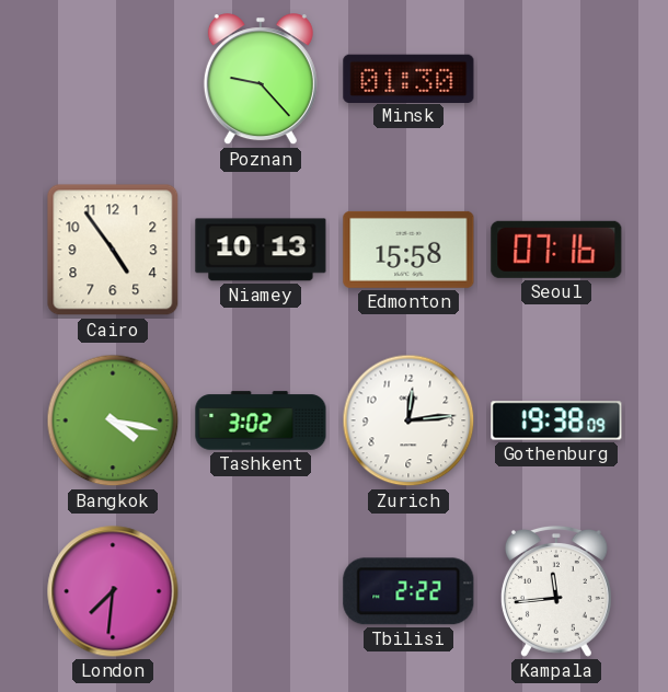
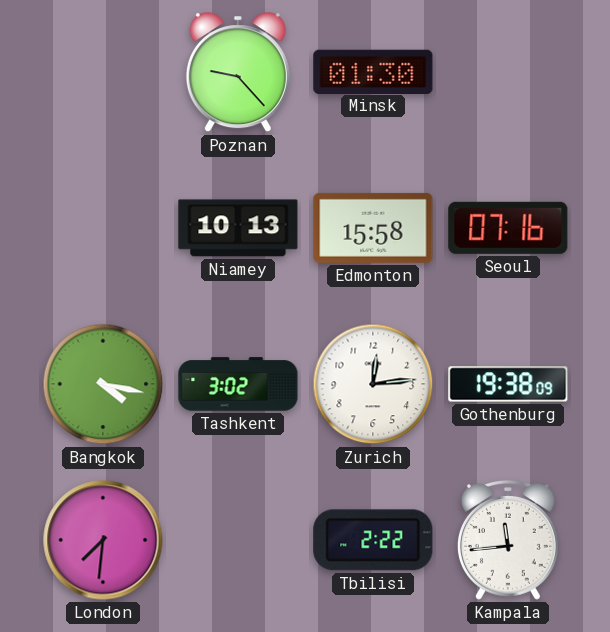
Cairo: 4:54 -> none
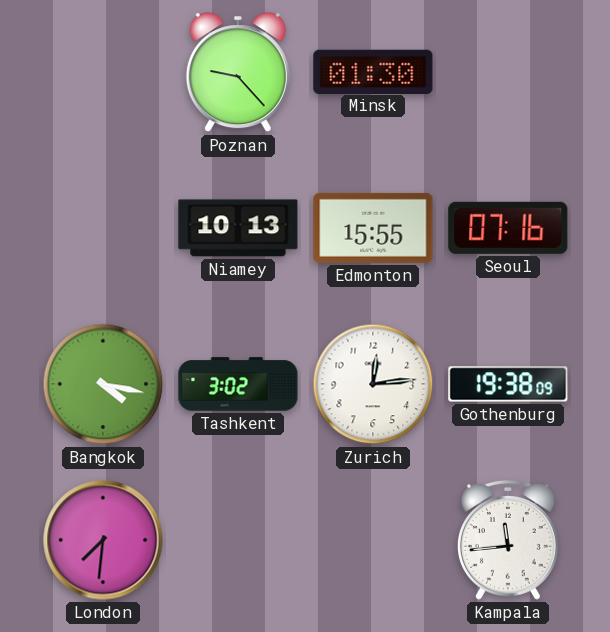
Edmonton: 15:58 -> 15:55
Tbilisi: 2:22 -> none
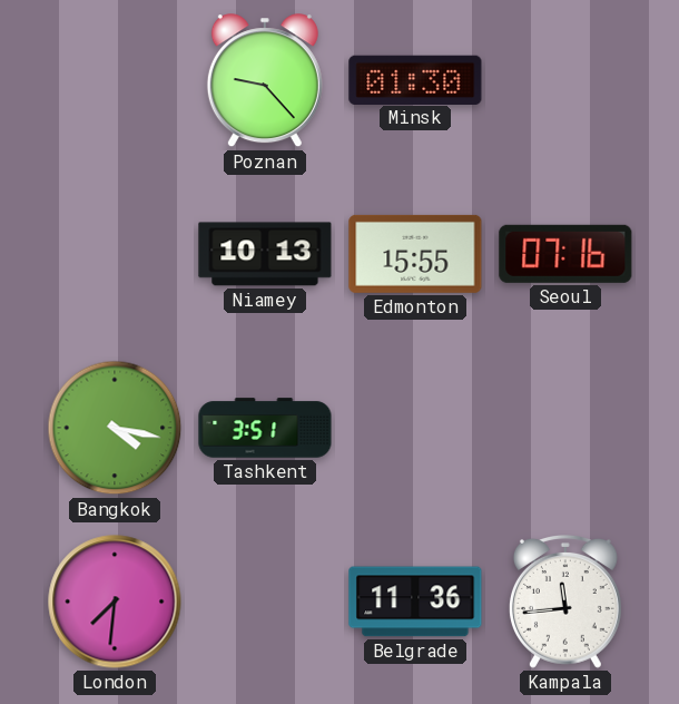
Tashkent: 3:02 -> 3:51
Zurich: 12:14 -> none
Gothenburg: 19:38 -> none
Belgrade: none -> 11:36
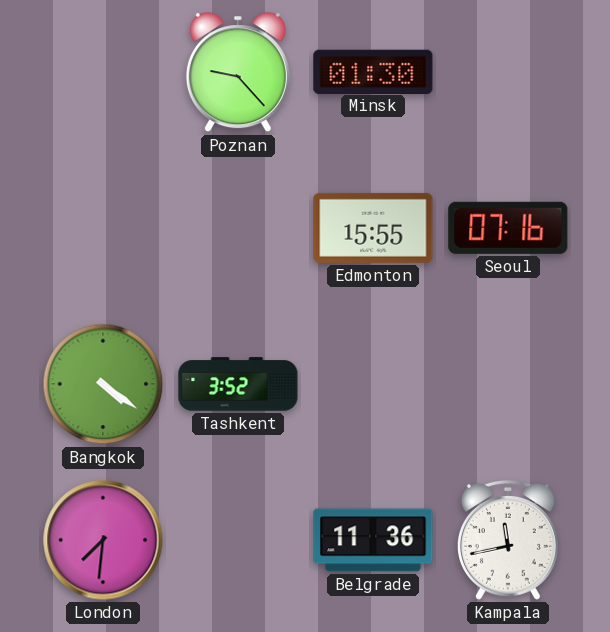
Niamey: 10:13 -> none
Bangkok: 4:17 -> 4:21
Tashkent: 3:51 -> 3:52
Kampala: 11:44 -> 11:43
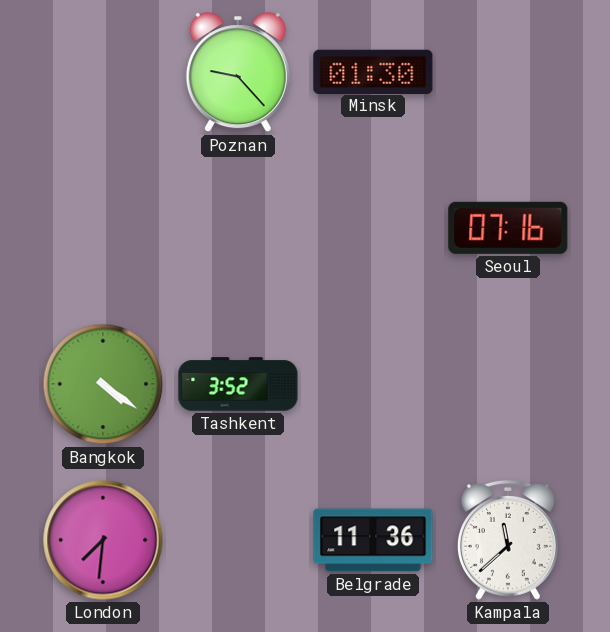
Edmonton: 15:55 -> none
Kampala: 11:43 -> 11:38
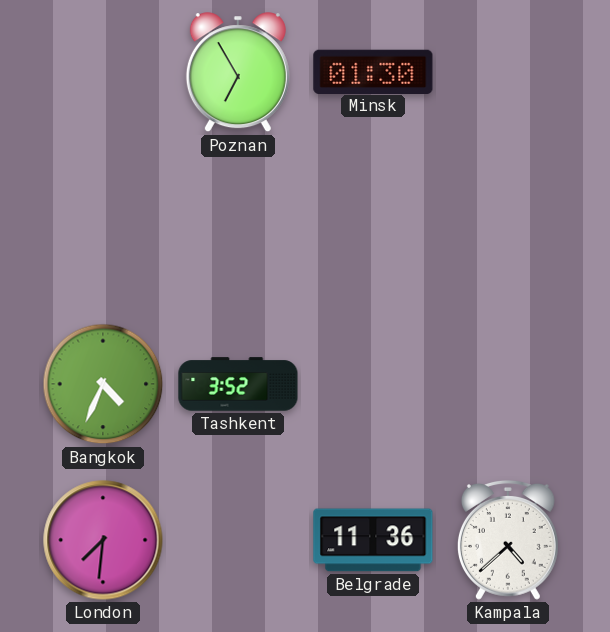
Poznan: 9:23 -> 6:55
Seoul: 07:16 -> none
Bangkok: 4:21 -> 4:34
Kampala: 11:38 -> 4:38
